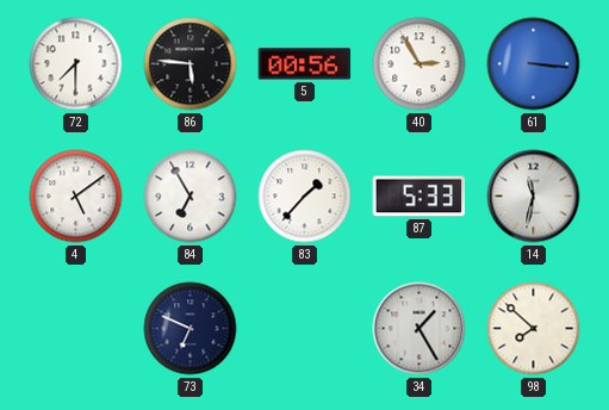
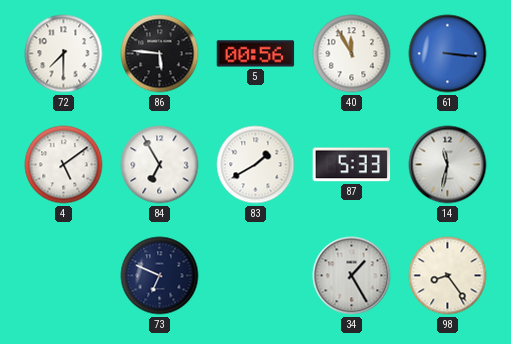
40: 2:55 -> 11:55
83: 1:37 -> 1:40
98: 7:52 -> 8:24
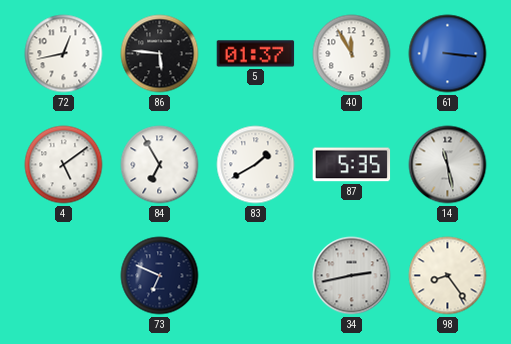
72: 7:30 -> 12:43
5: 00:56 -> 01:37
87: 5:33 -> 5:35
14: 11:32 -> 11:28
34: 1:25 -> 2:43
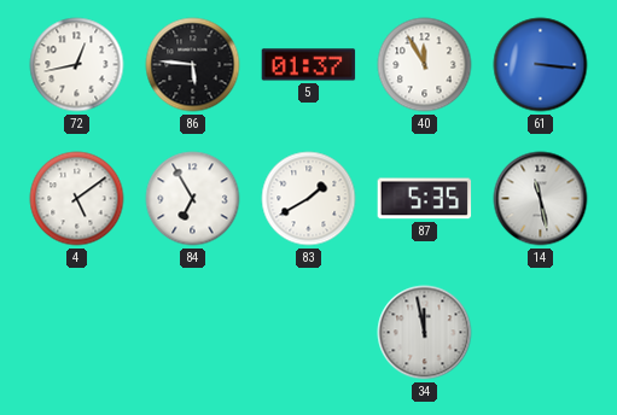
73: 6:49 -> none
34: 2:43 -> 11:58
98: 8:24 -> none
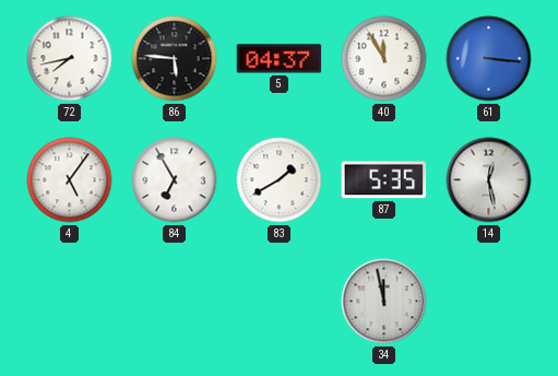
72: 12:43 -> 7:43
5: 01:37 -> 04:37
4: 5:09 -> 5:06
14: 11:28 -> 12:28
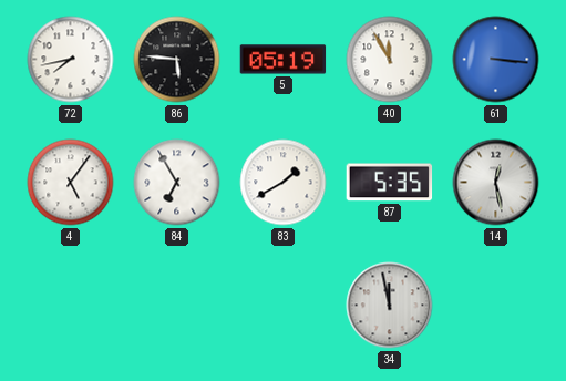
5: 04:37 -> 05:19
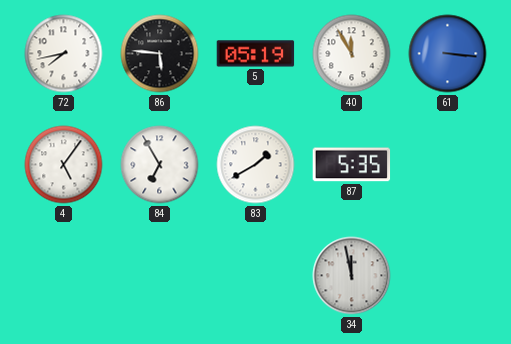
14: 12:28 -> none
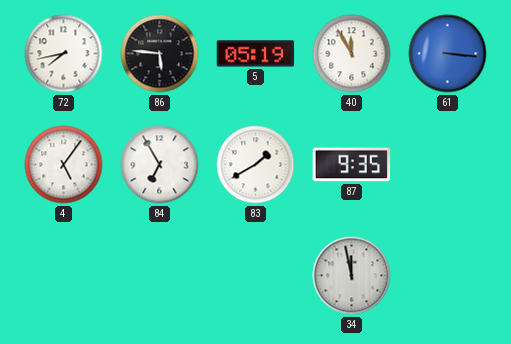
87: 5:35 -> 9:35
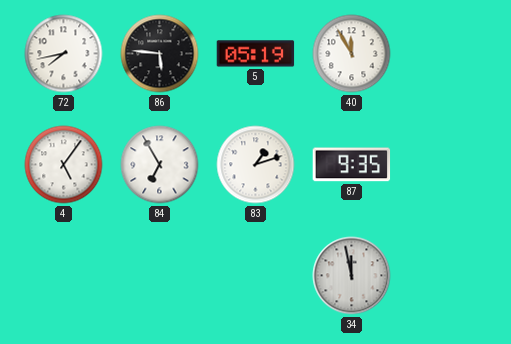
61: 3:16 -> none
83: 1:40 -> 1:12
